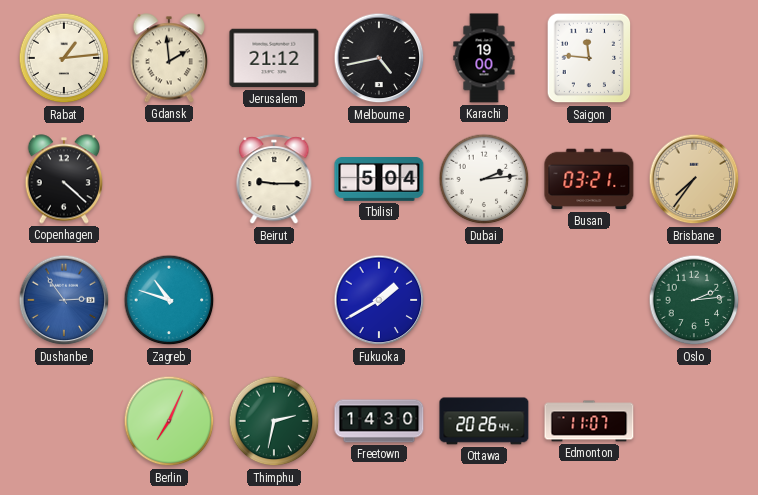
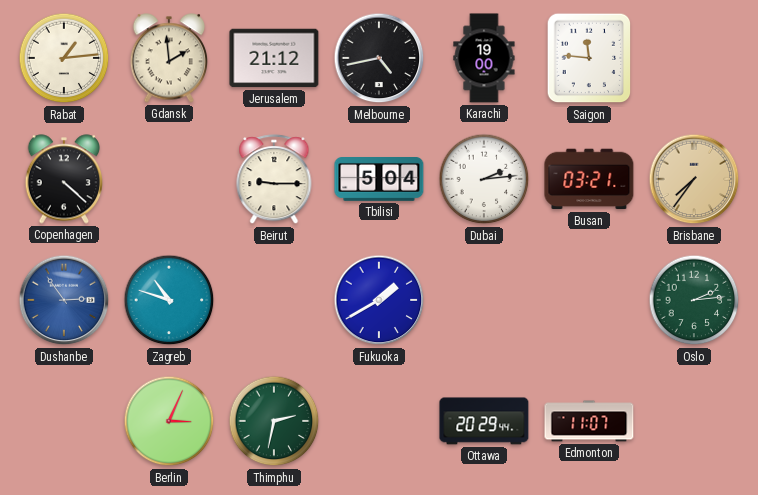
Berlin: 7:04 -> 3:04
Freetown: 14:30 -> none
Ottawa: 20:26 -> 20:29
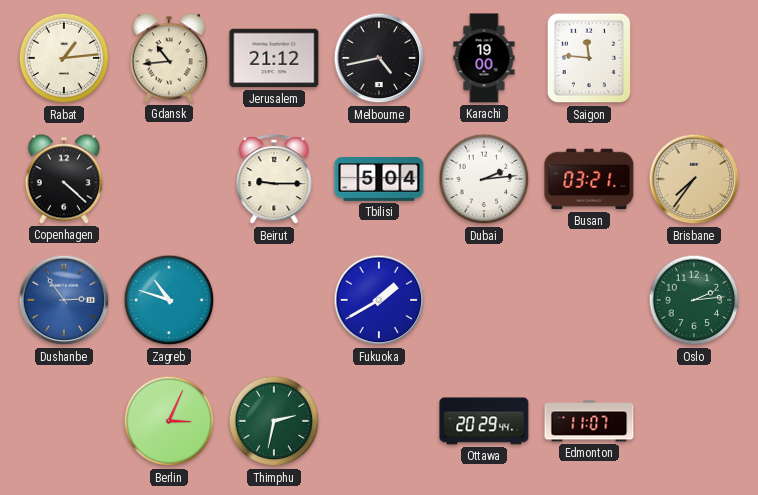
Gdansk: 1:59 -> 10:44
